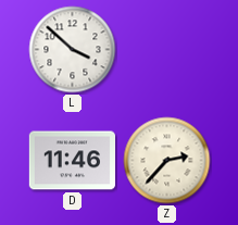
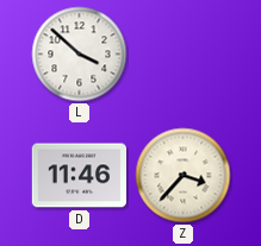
Z: 2:37 -> 3:37
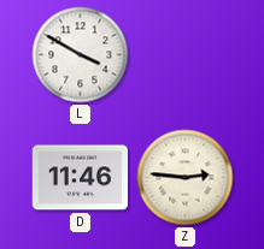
L: 3:52 -> 3:50
Z: 3:37 -> 2:46
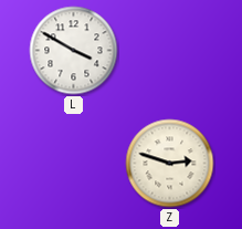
D: 11:46 -> none
Z: 2:46 -> 2:48
